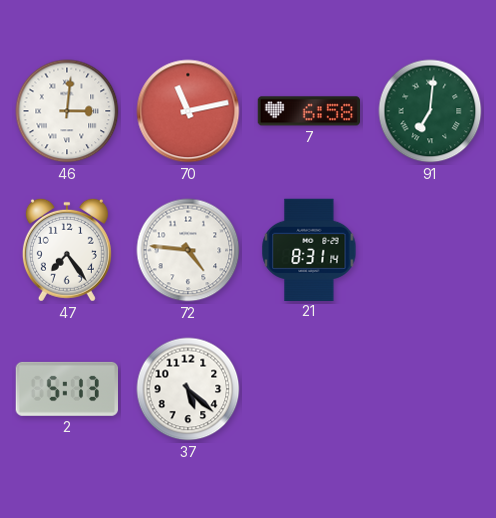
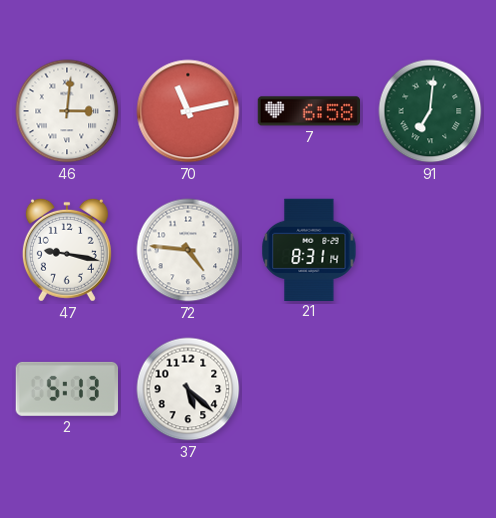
47: 7:24 -> 9:17
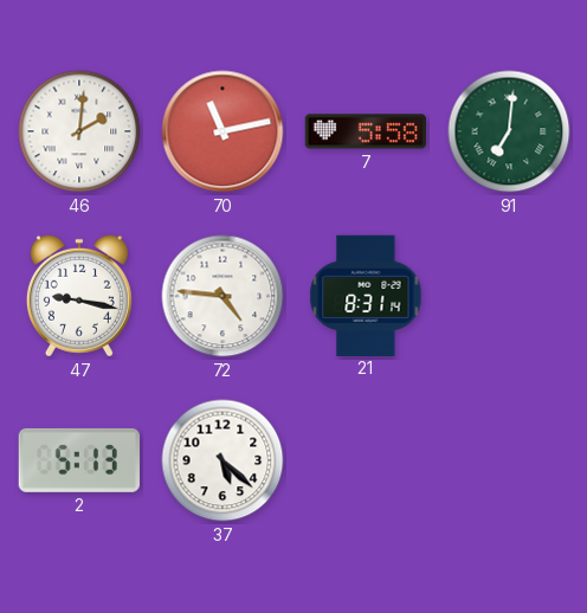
46: 3:01 -> 2:01
7: 6:58 -> 5:58
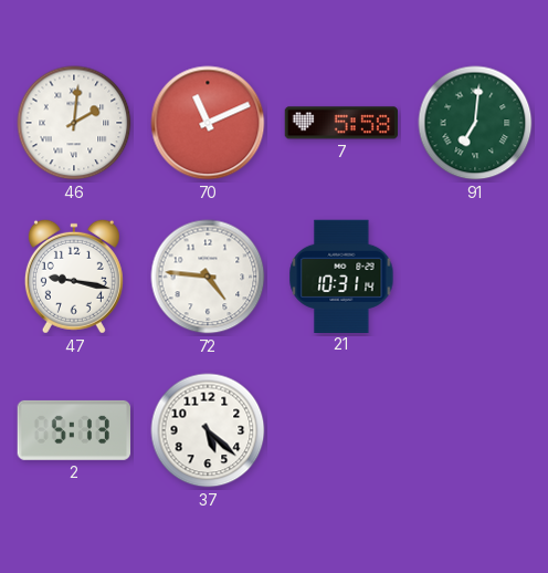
70: 11:13 -> 11:11
21: 8:31 -> 10:31
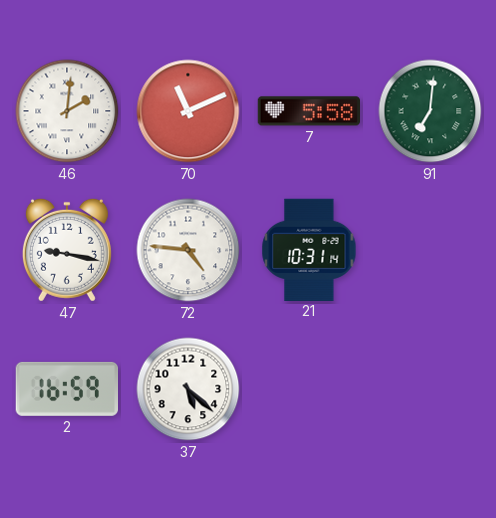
2: 5:13 -> 16:59
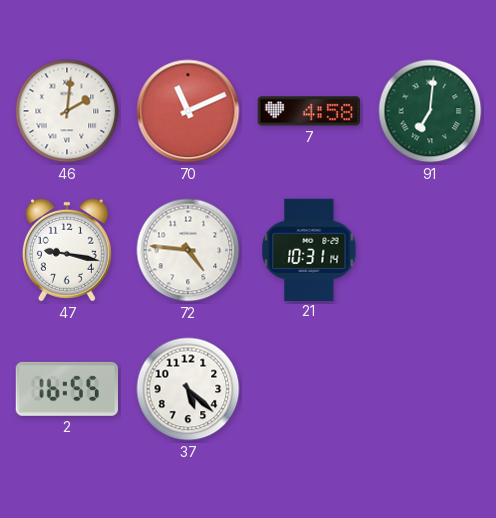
7: 5:58 -> 4:58
2: 16:59 -> 16:55
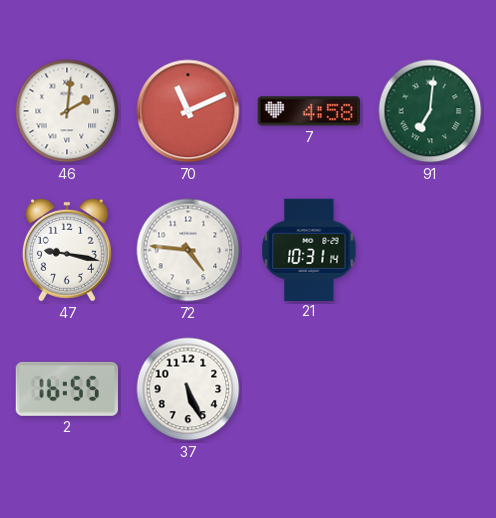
37: 5:22 -> 5:26
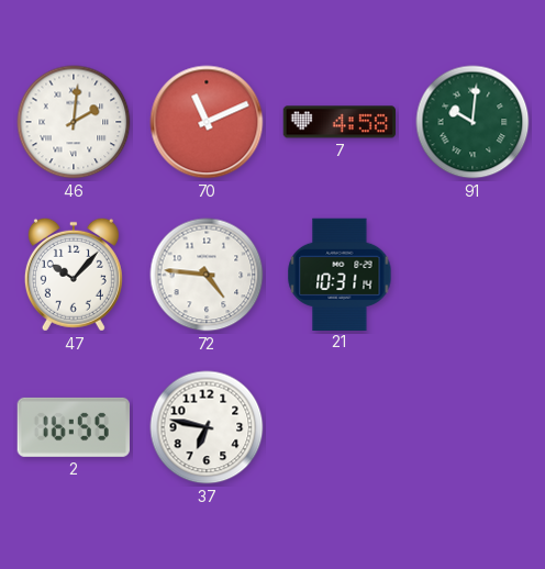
91: 7:01 -> 10:01
47: 9:17 -> 10:07
37: 5:26 -> 6:47
